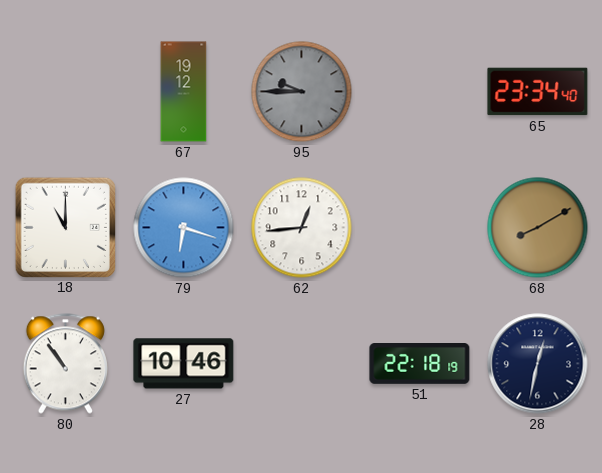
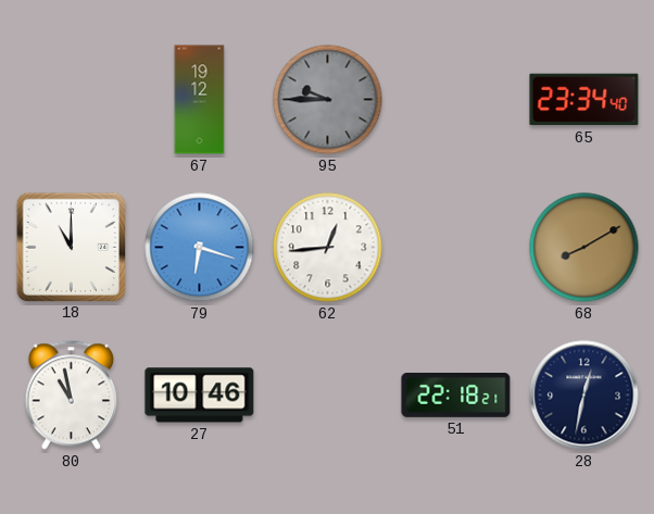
80: 10:54 -> 10:58
51: 22:18:19 -> 22:18:21
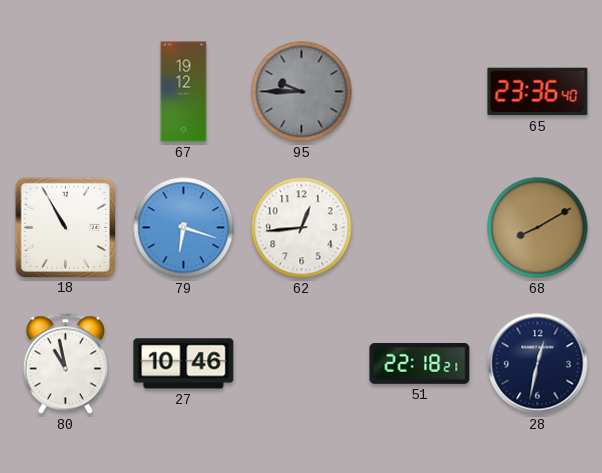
65: 23:34 -> 23:36
18: 11:00 -> 10:55
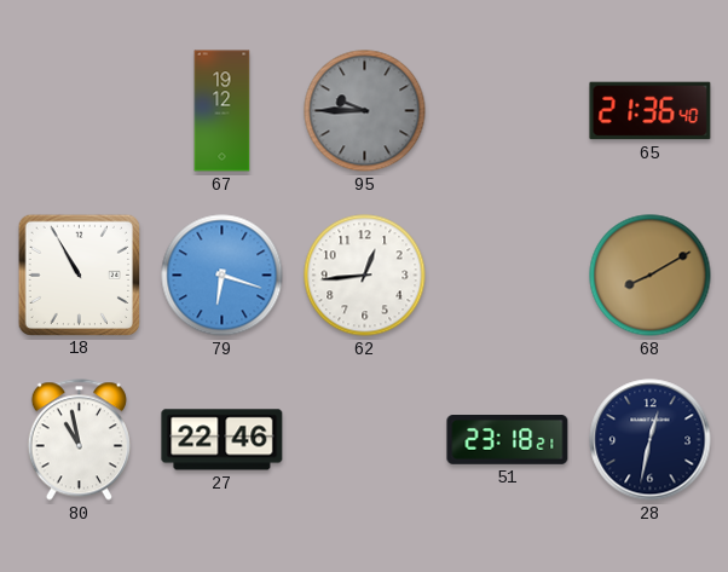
65: 23:36 -> 21:36
27: 10:46 -> 22:46
51: 22:18 -> 23:18
